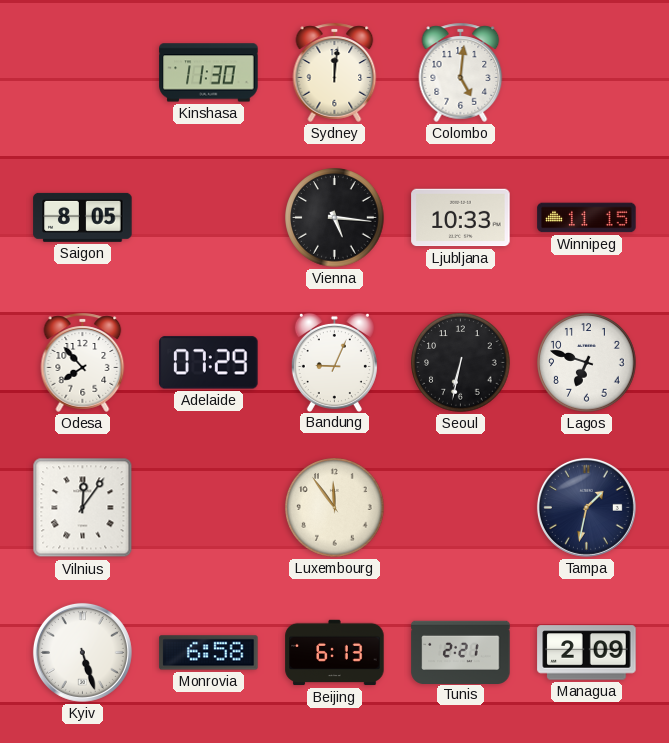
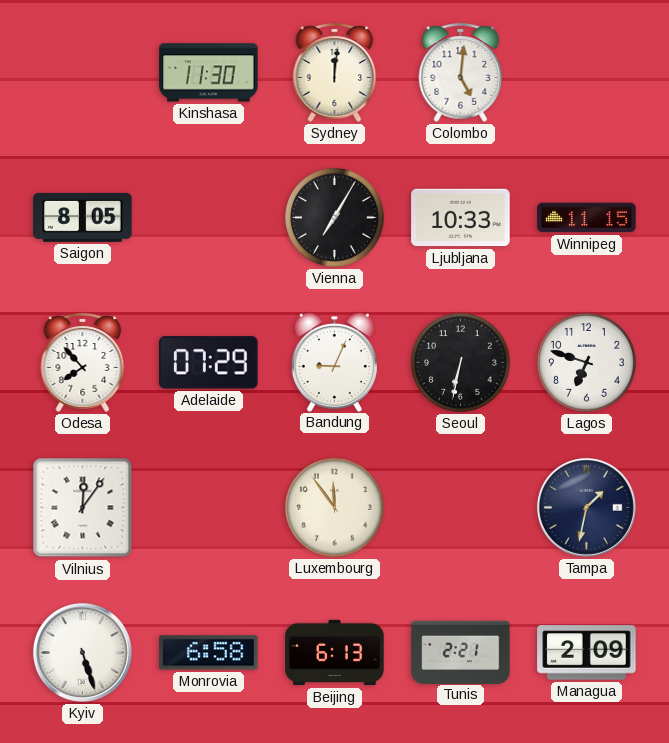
Vienna: 5:16 -> 7:05
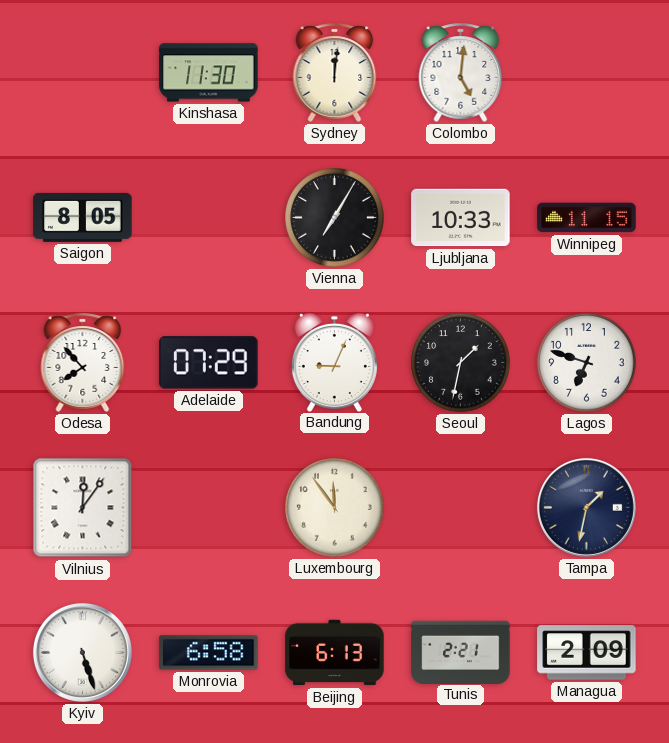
Seoul: 6:32 -> 1:32
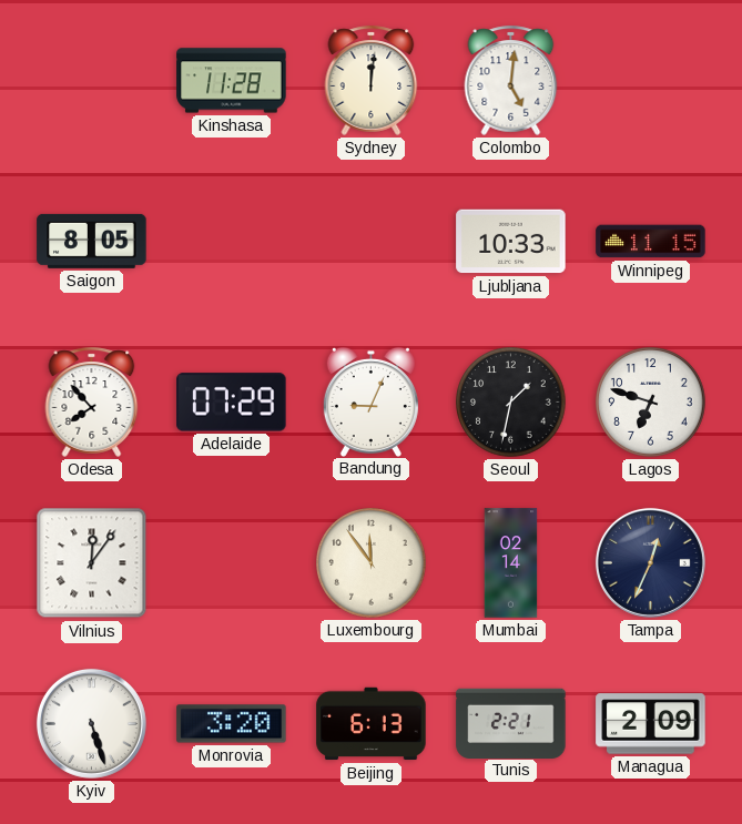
Kinshasa: 11:30 -> 11:28
Vienna: 7:05 -> none
Mumbai: none -> 02:14
Tampa: 1:32 -> 12:34
Monrovia: 6:58 -> 3:20
